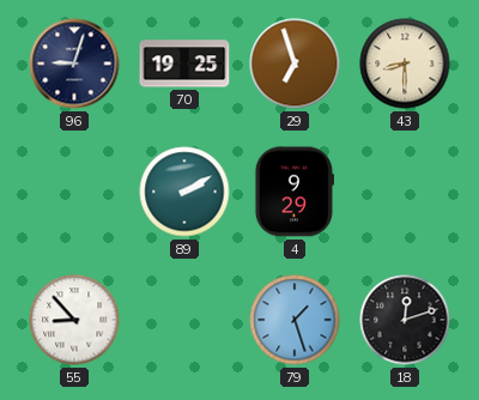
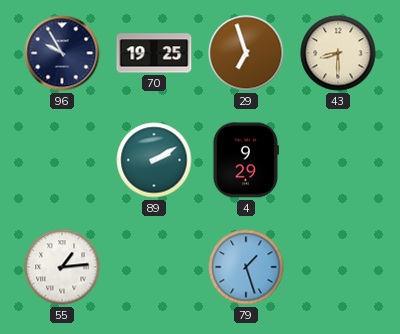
96: 9:03 -> 9:55
55: 8:53 -> 1:14
18: 12:12 -> none
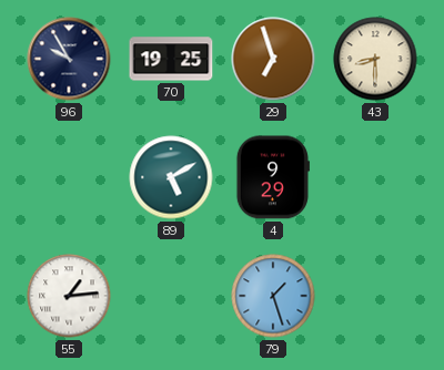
89: 2:10 -> 5:10
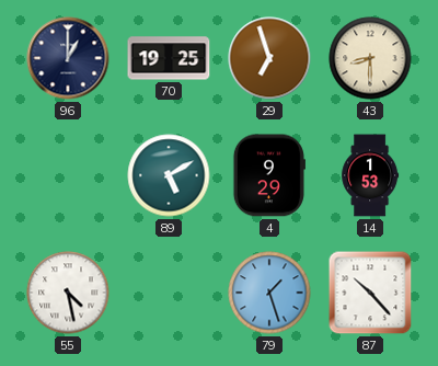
96: 9:55 -> 1:00
14: none -> 1:53
55: 1:14 -> 4:28
87: none -> 10:23
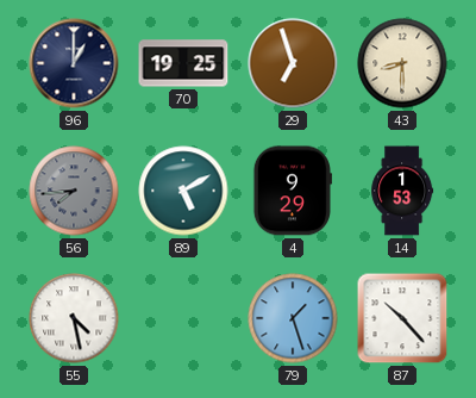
56: none -> 7:44
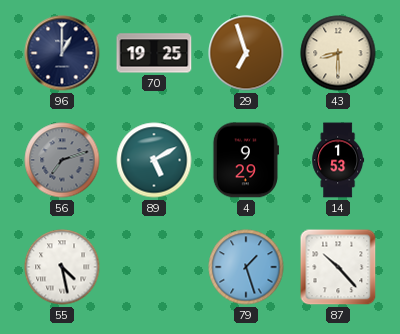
56: 7:44 -> 7:12
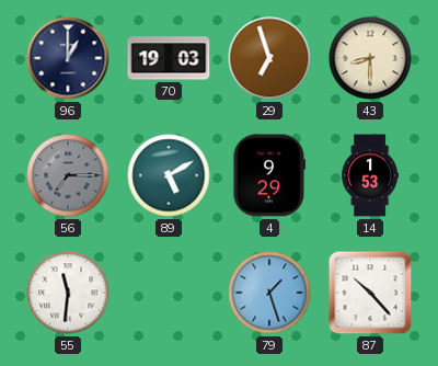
70: 19:25 -> 19:03
56: 7:12 -> 7:15
55: 4:28 -> 11:31
